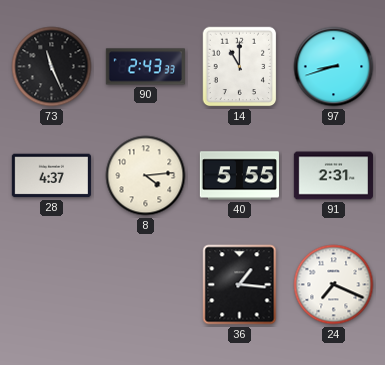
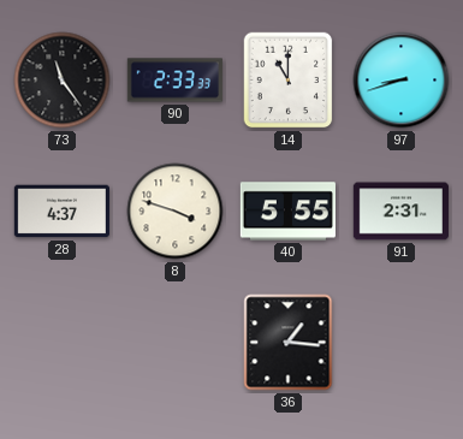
73: 11:26 -> 11:24
90: 2:43 -> 2:33
8: 4:14 -> 3:48
24: 7:19 -> none
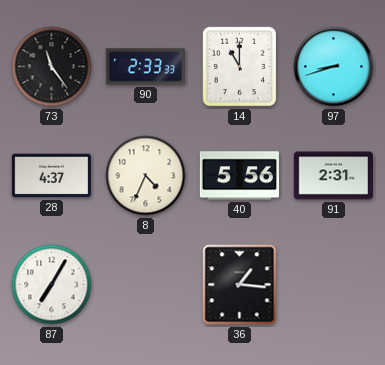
8: 3:48 -> 4:34
40: 5:55 -> 5:56
87: none -> 7:05
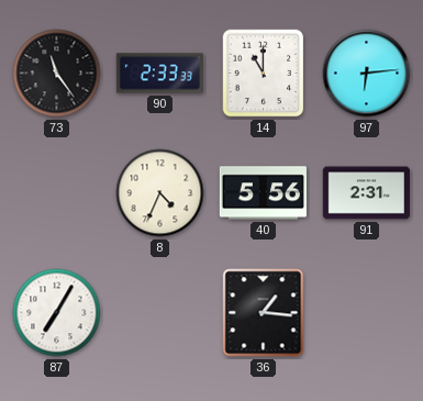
97: 8:42 -> 6:14
28: 4:37 -> none
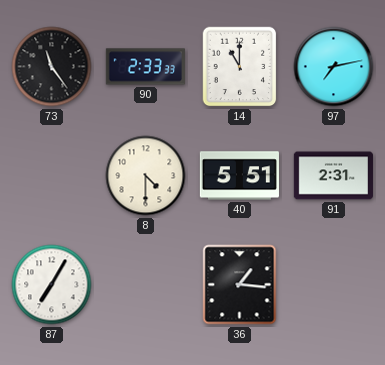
97: 6:14 -> 7:13
8: 4:34 -> 4:30
40: 5:56 -> 5:51
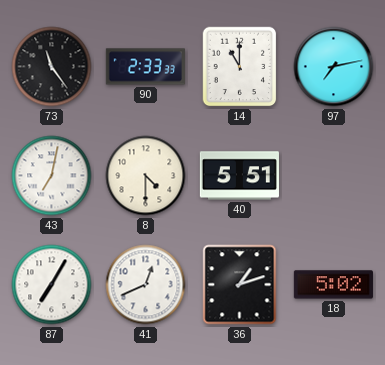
43: none -> 7:02
91: 2:31 -> none
41: none -> 12:41
36: 1:16 -> 1:12
18: none -> 5:02
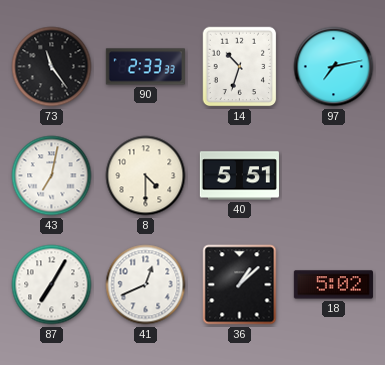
14: 11:00 -> 10:33
36: 1:12 -> 1:08
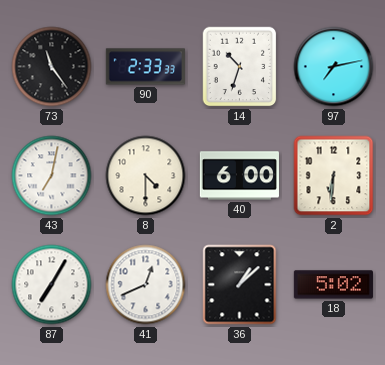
40: 5:51 -> 6:00
2: none -> 6:31
